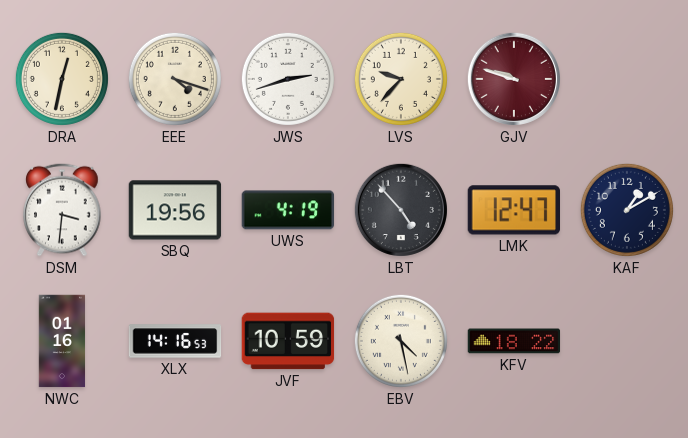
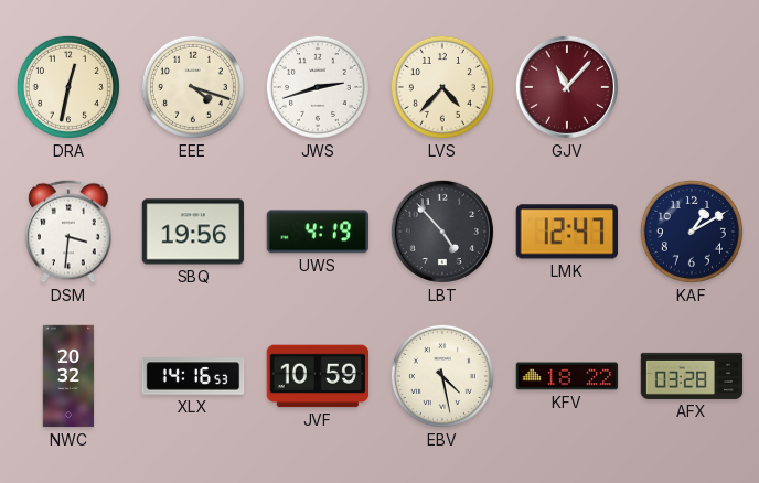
LVS: 9:37 -> 4:37
GJV: 9:48 -> 11:07
NWC: 01:16 -> 20:32
AFX: none -> 03:28
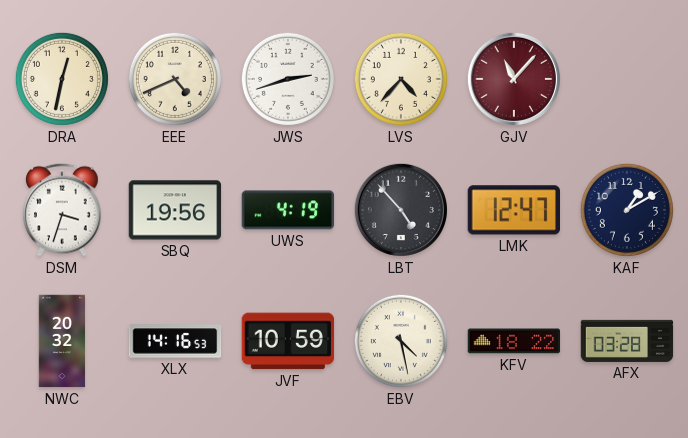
EEE: 4:18 -> 4:41
DSM: 3:31 -> 3:33
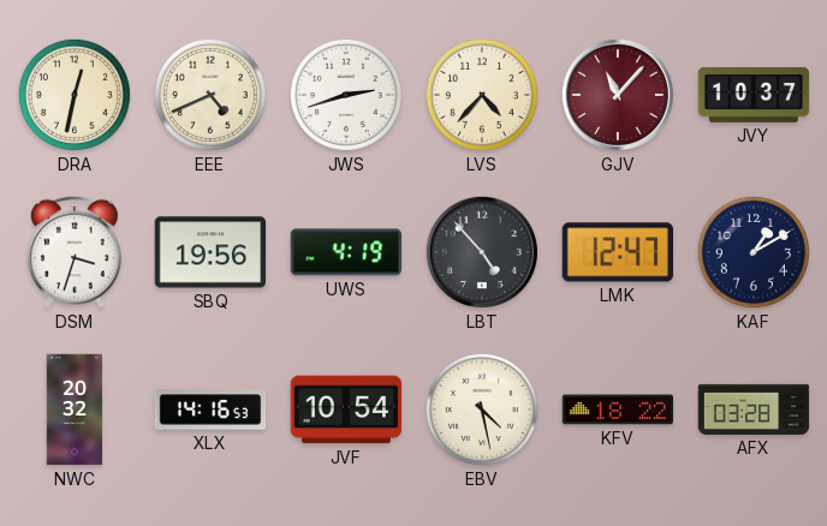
JVY: none -> 10:37
JVF: 10:59 -> 10:54
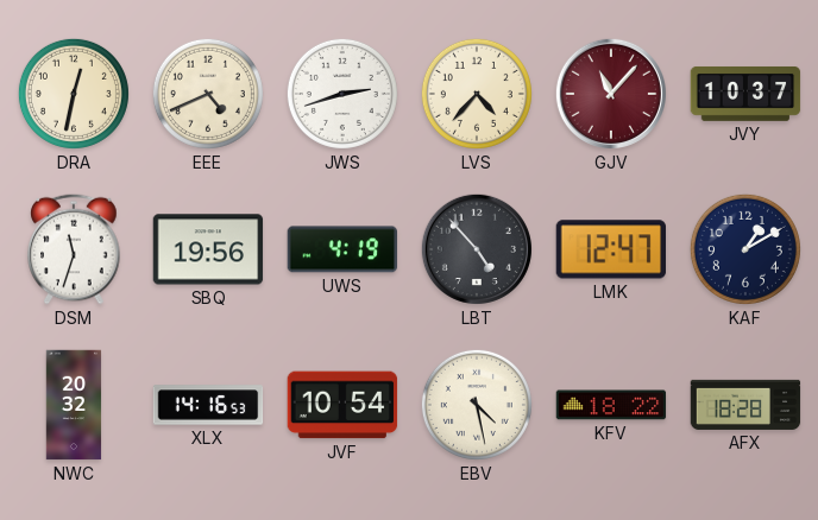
DSM: 3:33 -> 11:33
AFX: 03:28 -> 18:28
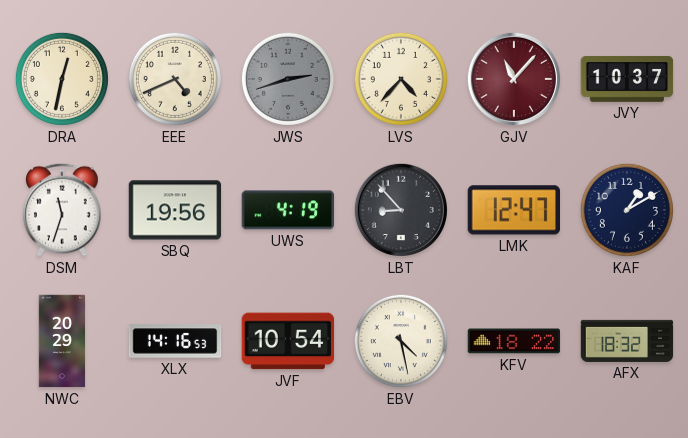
JWS dial: white -> grey
LBT: 4:53 -> 8:53
NWC: 20:32 -> 20:29
AFX: 18:28 -> 18:32
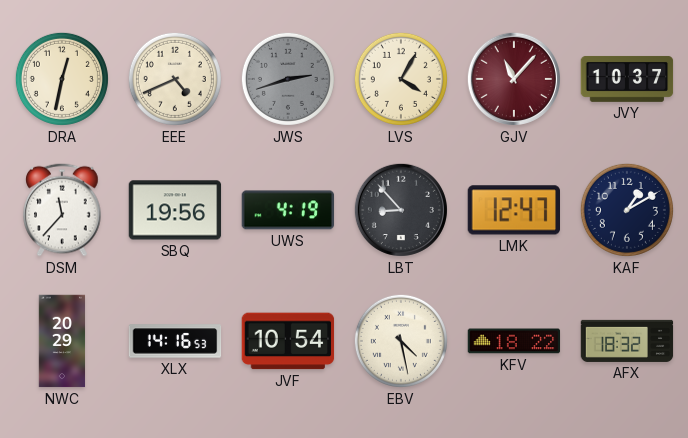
LVS: 4:37 -> 4:05
DSM: 11:33 -> 11:37
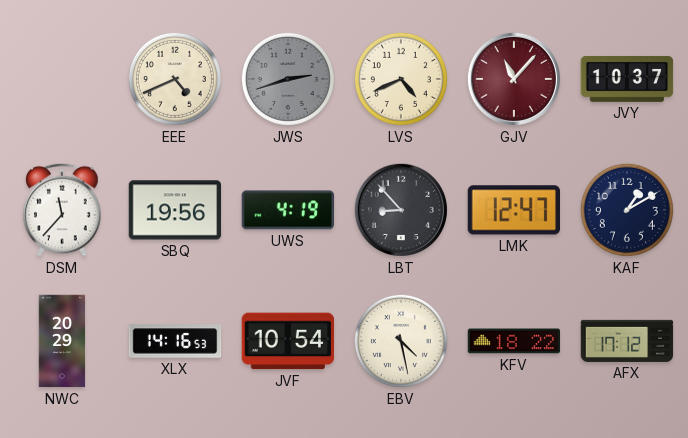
DRA: 12:32 -> none
LVS: 4:05 -> 4:41
AFX: 18:32 -> 17:12
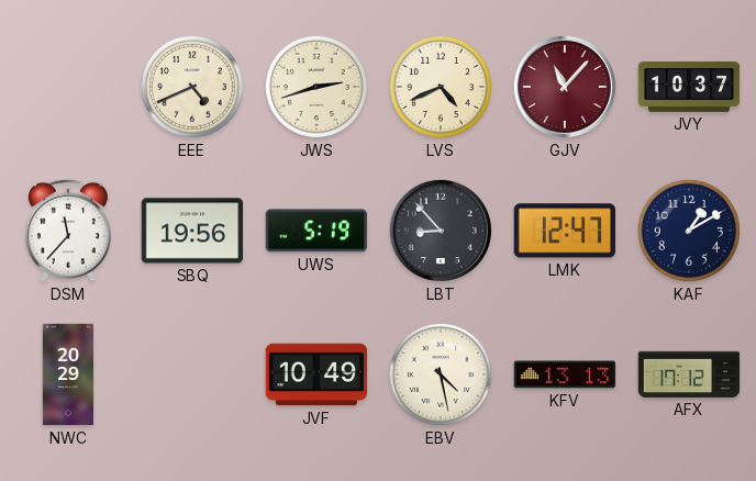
JWS dial: grey -> cream
UWS: 4:19 -> 5:19
XLX: 14:16 -> none
JVF: 10:54 -> 10:49
KFV: 18:22 -> 13:13
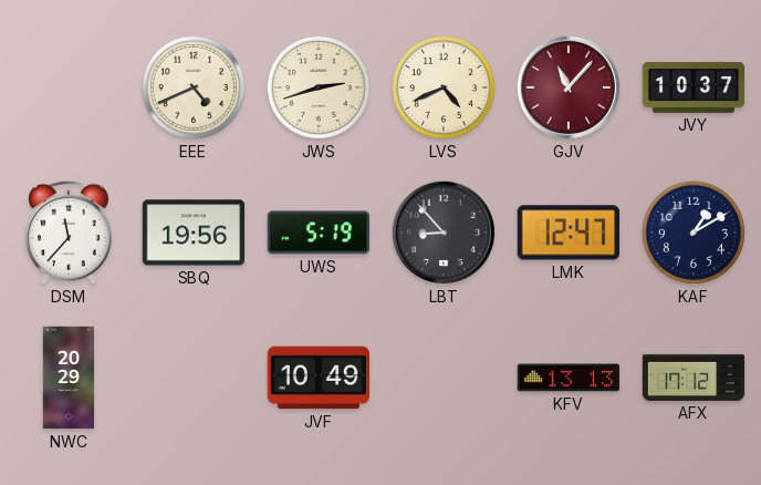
EBV: 4:28 -> none
